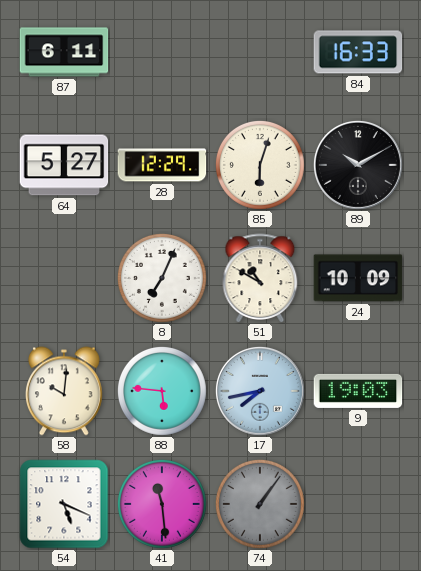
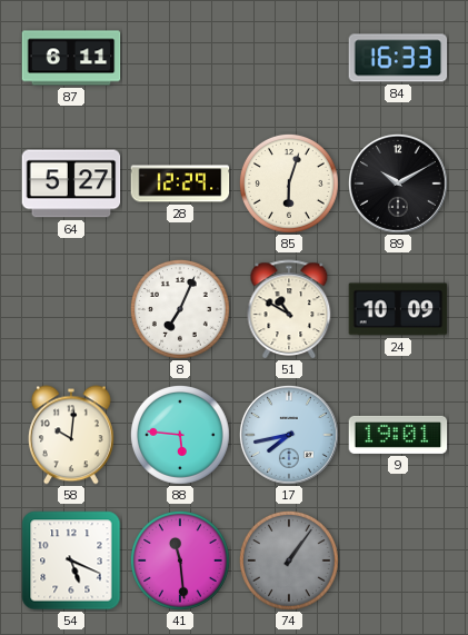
9: 19:03 -> 19:01
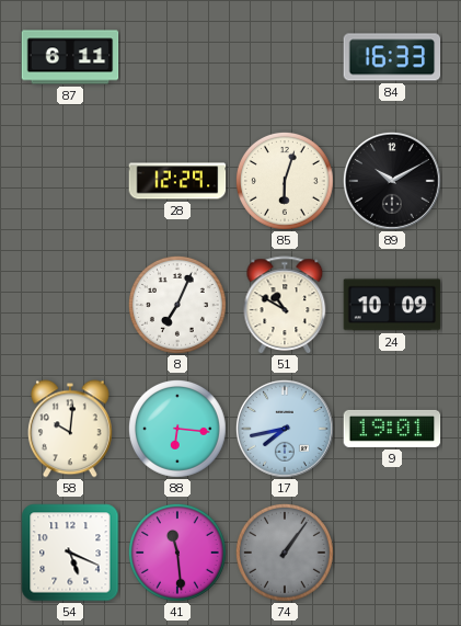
64: 5:27 -> none
88: 5:46 -> 6:16
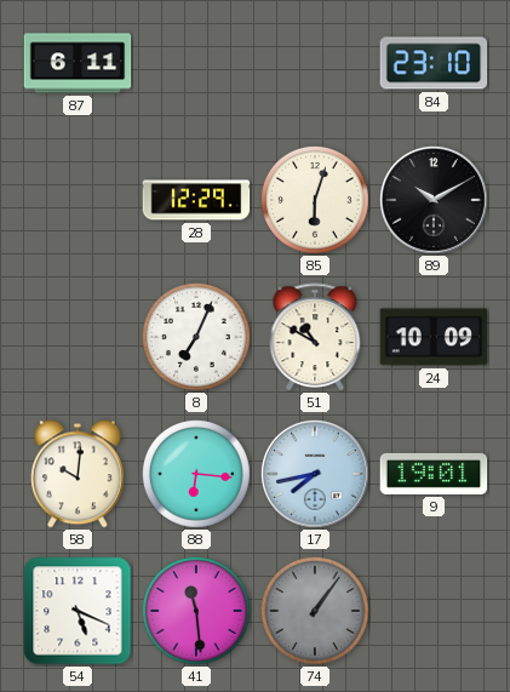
84: 16:33 -> 23:10
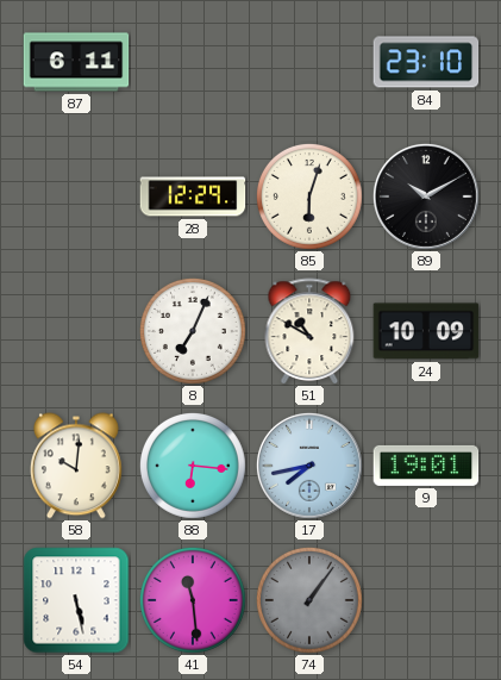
54: 5:19 -> 5:28
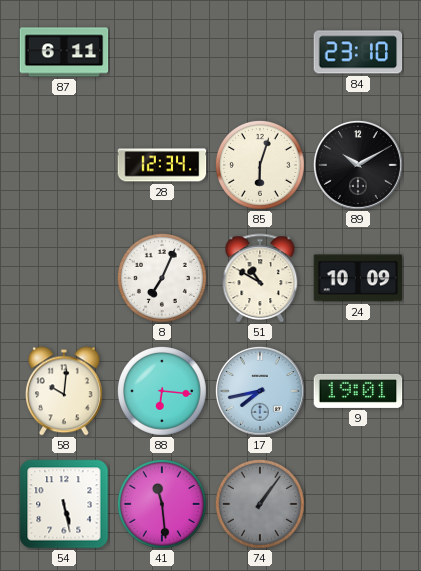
28: 12:29 -> 12:34
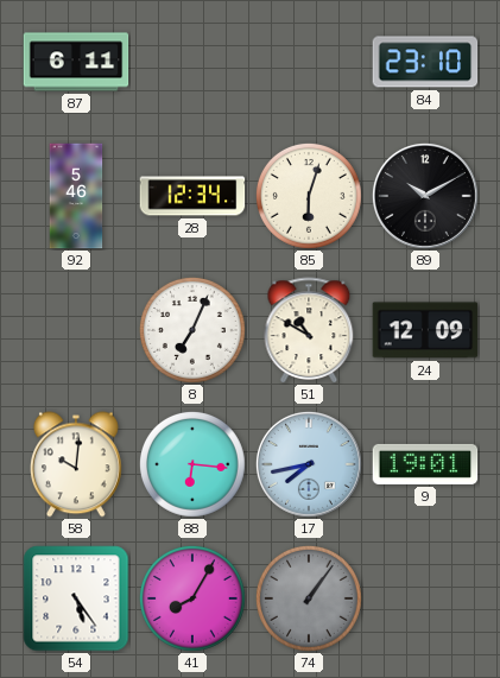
92: none -> 5:46
24: 10:09 -> 12:09
54: 5:28 -> 5:24
41: 11:29 -> 8:05
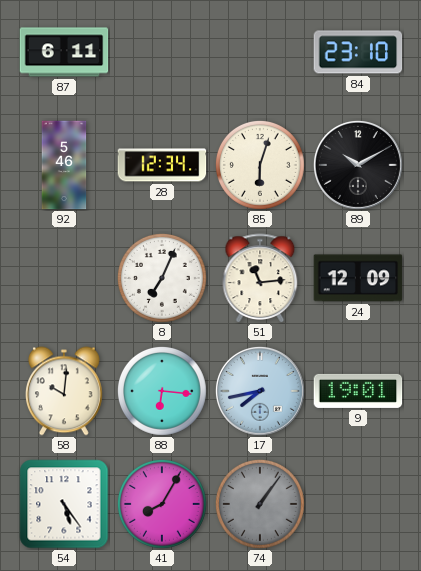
51: 10:50 -> 11:14
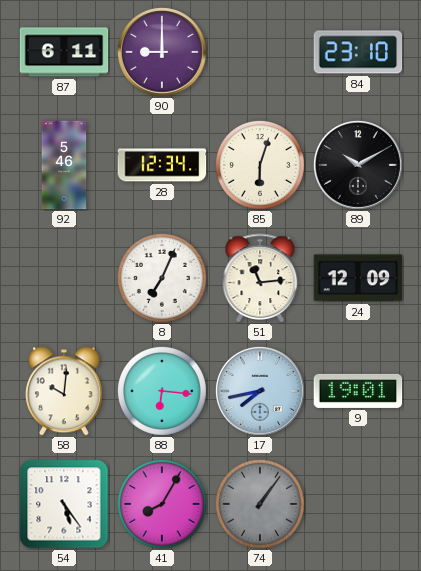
90: none -> 9:00
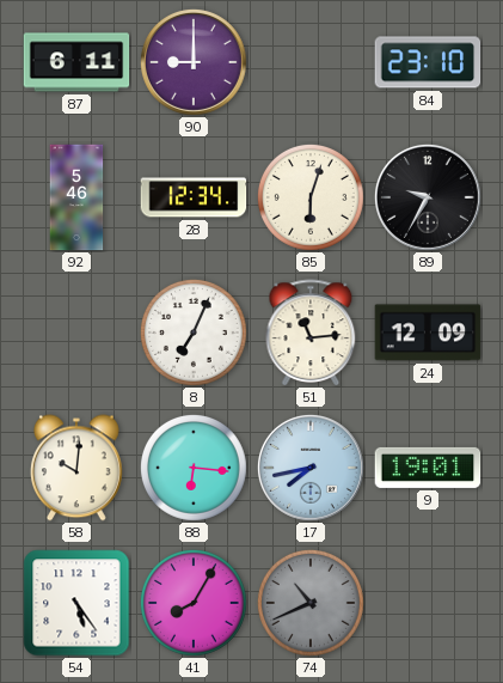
89: 10:10 -> 9:35
74: 1:06 -> 10:41
